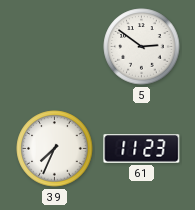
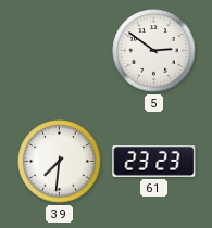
39: 7:34 -> 7:31
61: 11:23 -> 23:23
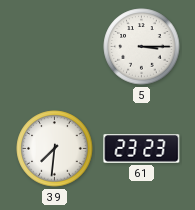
5: 2:51 -> 3:15
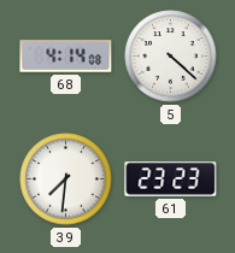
68: none -> 4:14
5: 3:15 -> 4:22
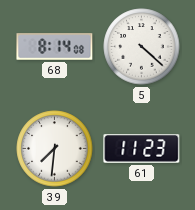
68: 4:14 -> 8:14
61: 23:23 -> 11:23
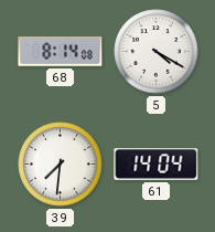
5: 4:22 -> 4:20
61: 11:23 -> 14:04
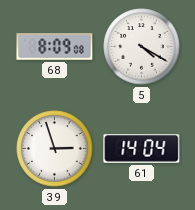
68: 8:14 -> 8:09
39: 7:31 -> 2:57
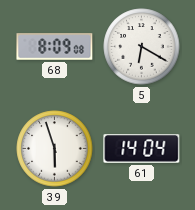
5: 4:20 -> 6:20
39: 2:57 -> 5:57
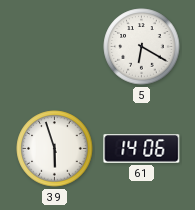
68: 8:09 -> none
61: 14:04 -> 14:06
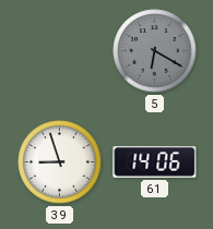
5 dial: white -> grey
39: 5:57 -> 8:57
